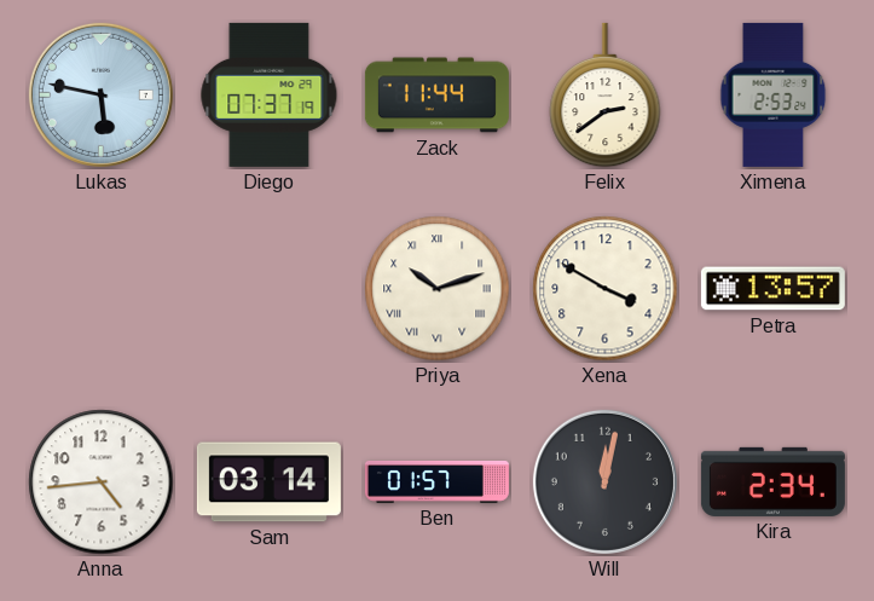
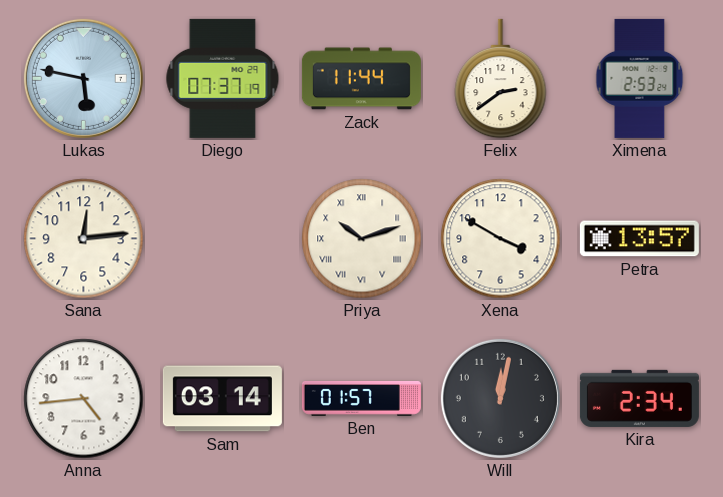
Sana: none -> 12:14
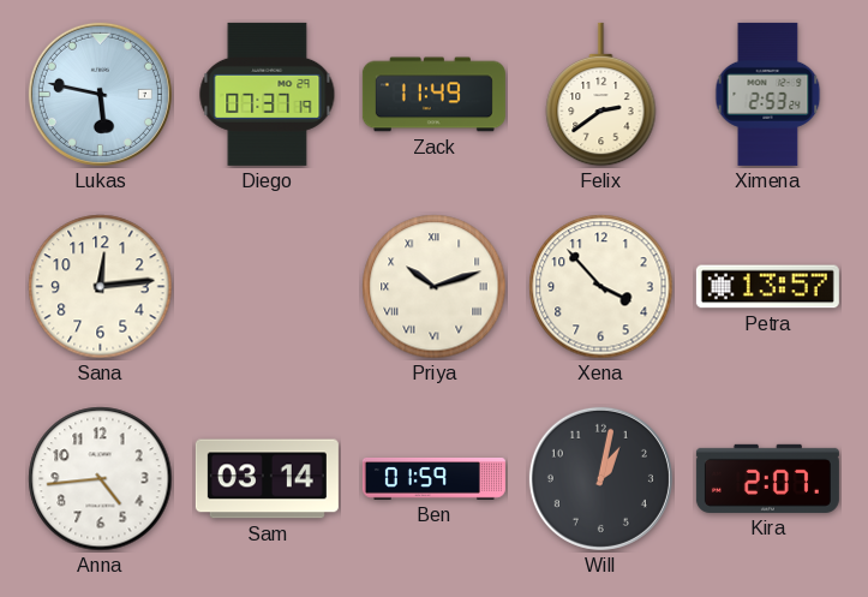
Zack: 11:44 -> 11:49
Xena: 3:50 -> 3:53
Ben: 01:57 -> 01:59
Will: 12:02 -> 1:02
Kira: 2:34 -> 2:07
